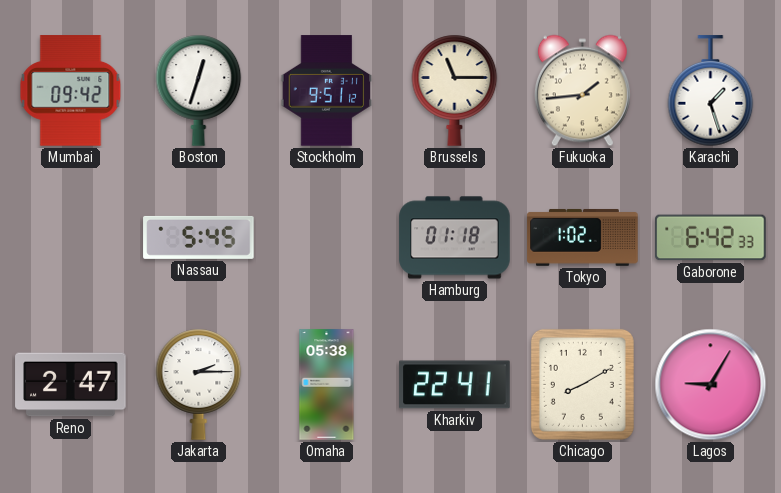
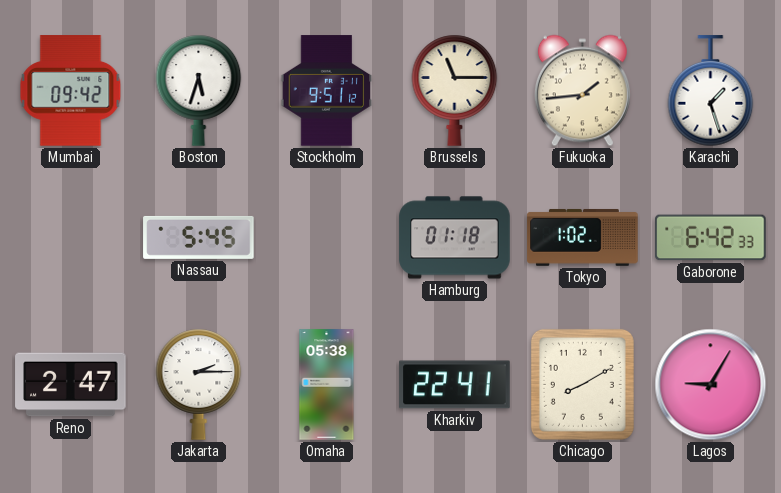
Boston: 12:33 -> 5:33
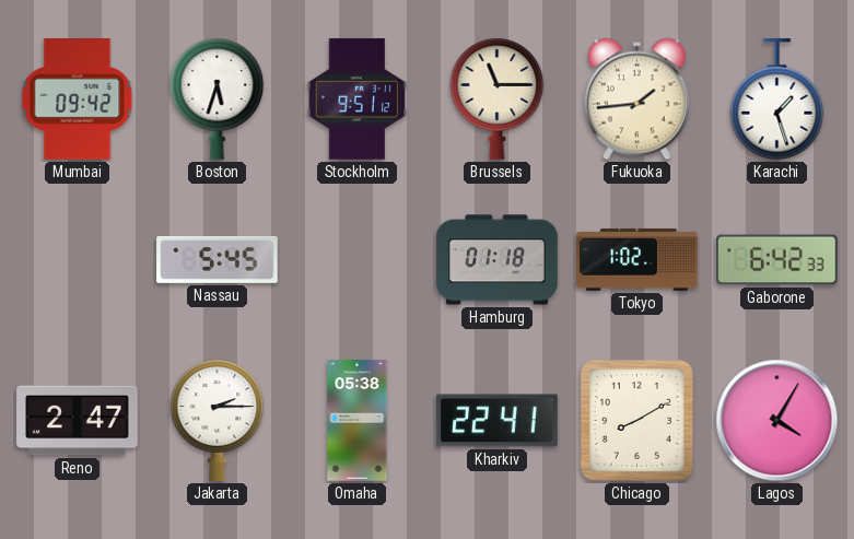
Lagos: 9:05 -> 4:05
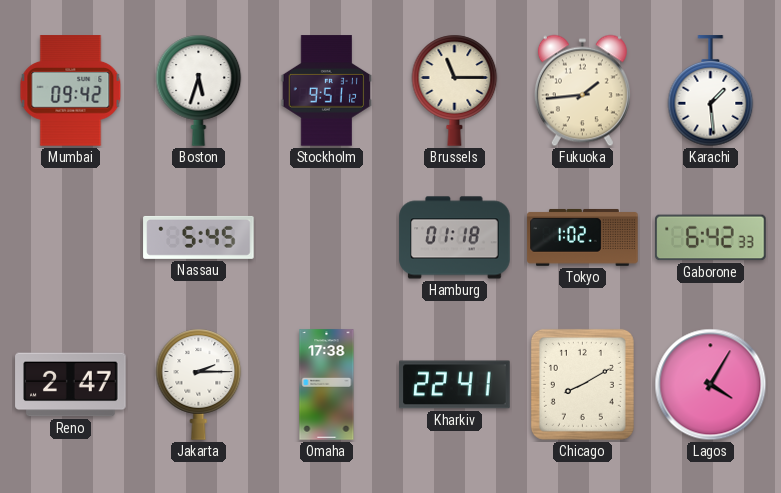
Karachi: 1:27 -> 1:29
Omaha: 05:38 -> 17:38
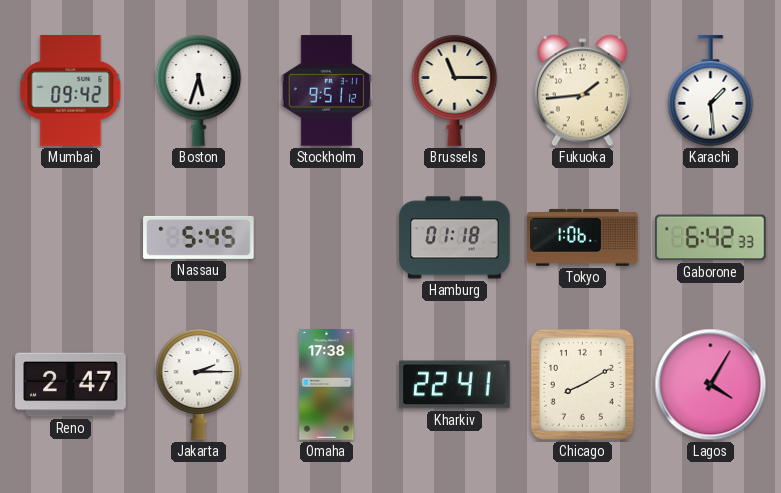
Tokyo: 1:02 -> 1:06
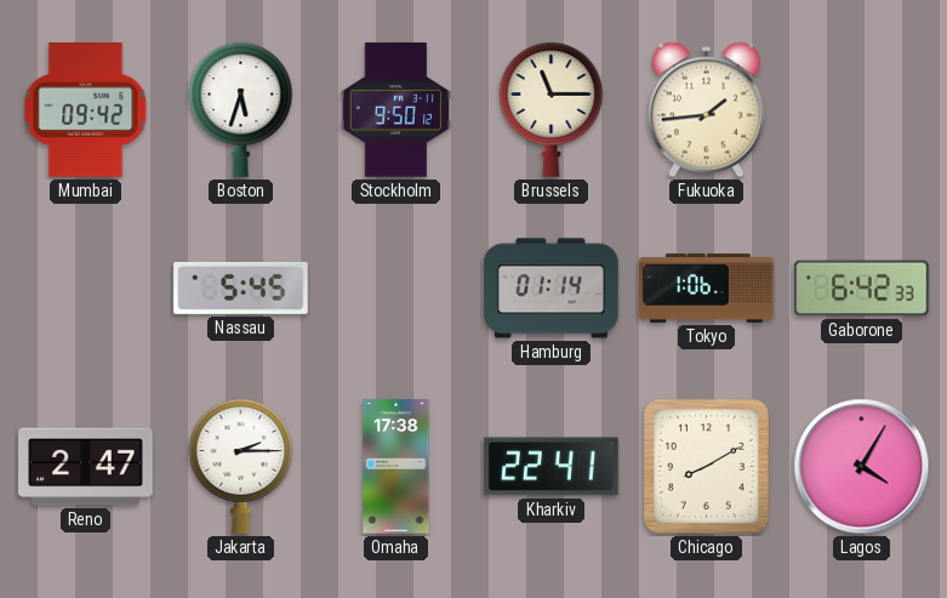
Stockholm: 9:51 -> 9:50
Karachi: 1:29 -> none
Hamburg: 01:18 -> 01:14
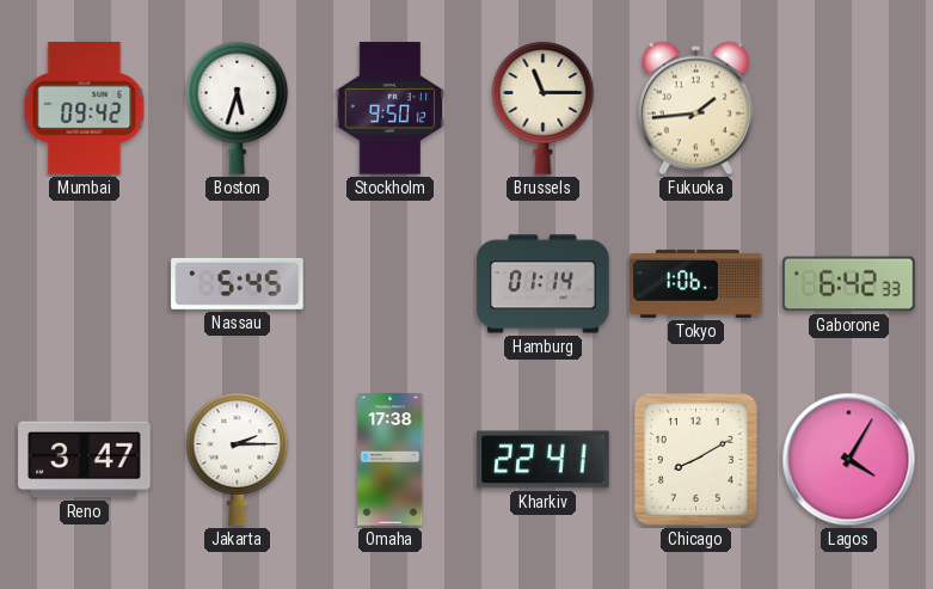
Reno: 2:47 -> 3:47
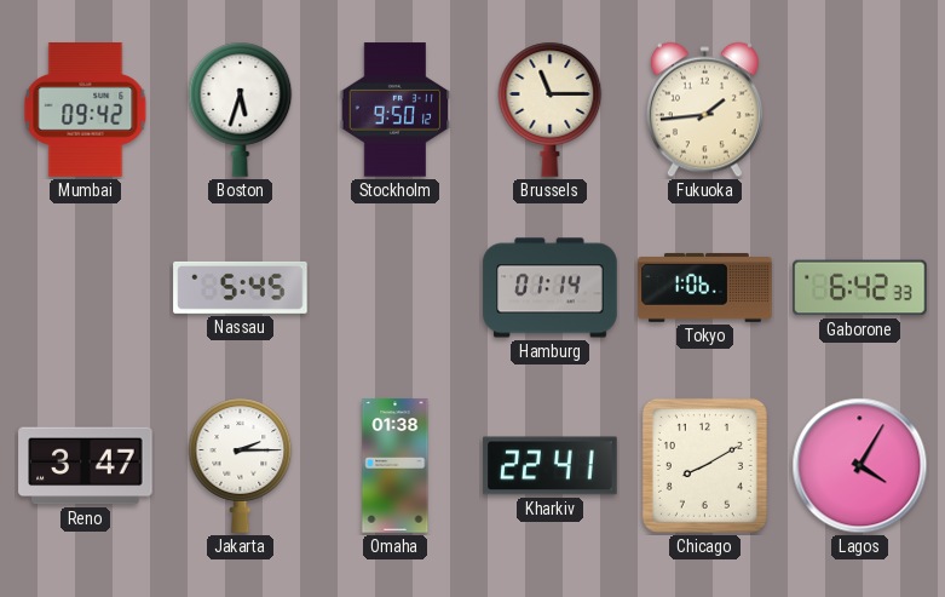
Omaha: 17:38 -> 01:38
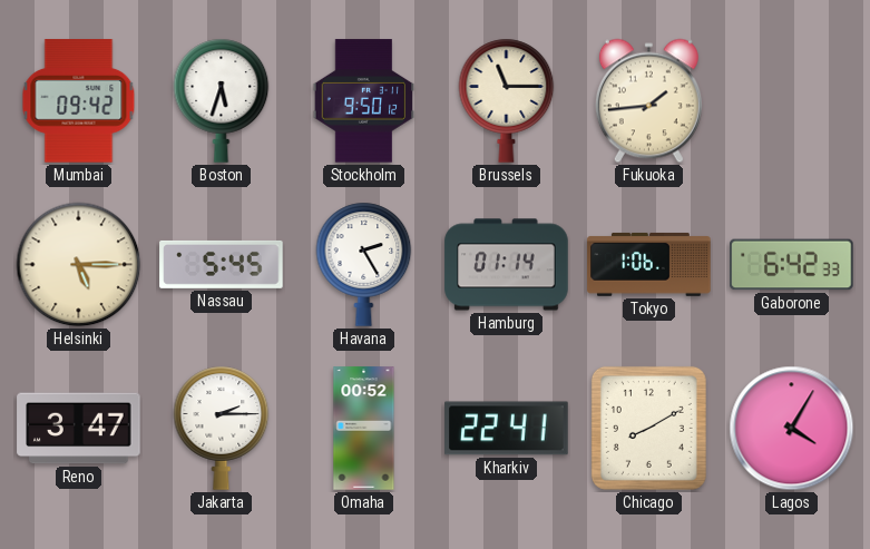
Helsinki: none -> 5:15
Havana: none -> 2:25
Omaha: 01:38 -> 00:52
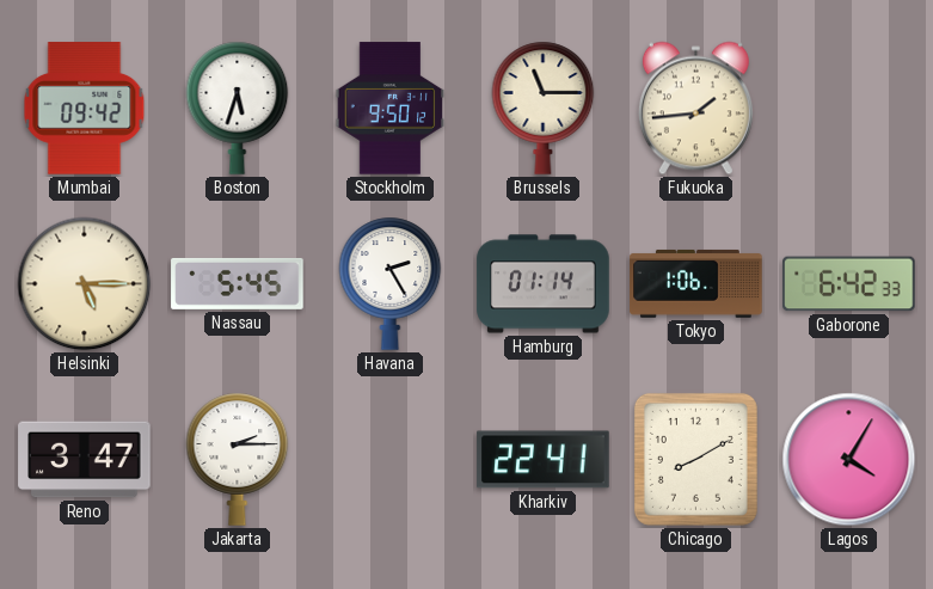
Omaha: 00:52 -> none
